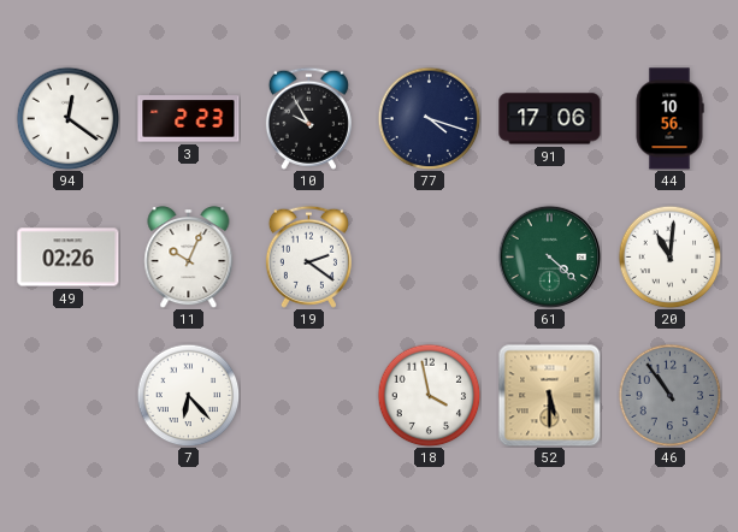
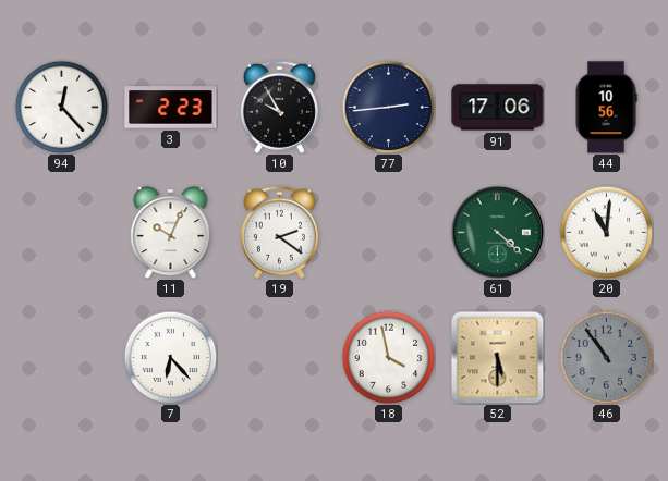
94: 12:21 -> 12:23
77: 4:18 -> 2:44
49: 02:26 -> none
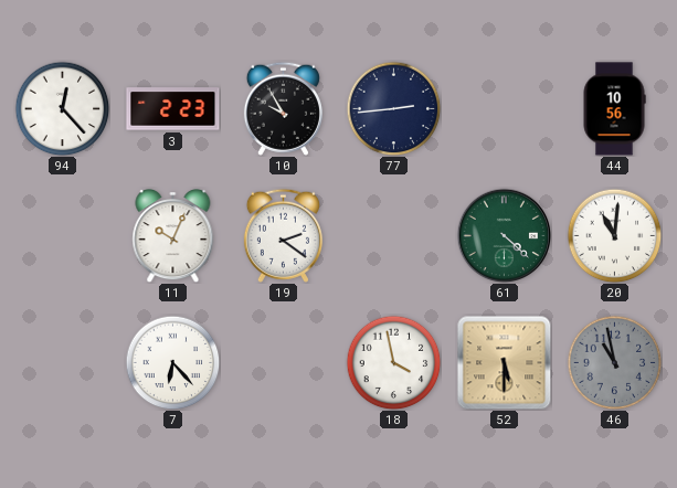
91: 17:06 -> none
46: 10:54 -> 10:58
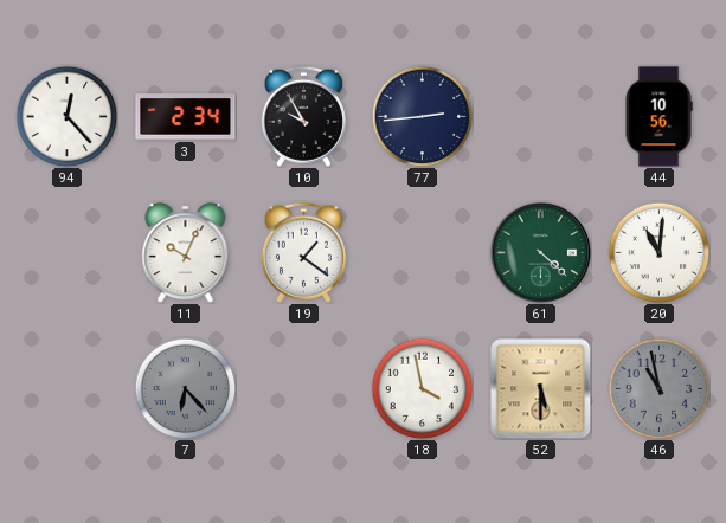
3: 2:23 -> 2:34
19: 2:21 -> 1:21
7 dial: white -> grey
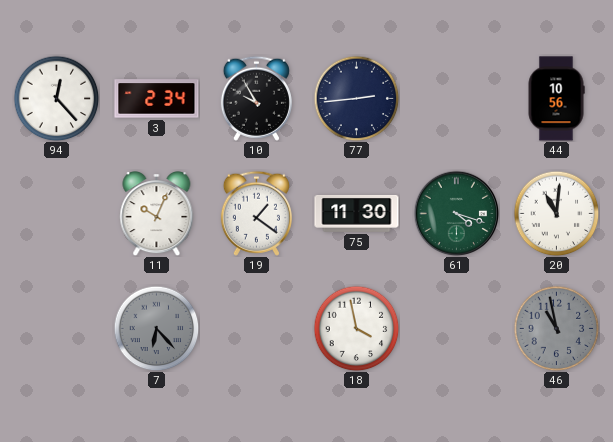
75: none -> 11:30
61: 4:22 -> 4:18
52: 5:30 -> none
